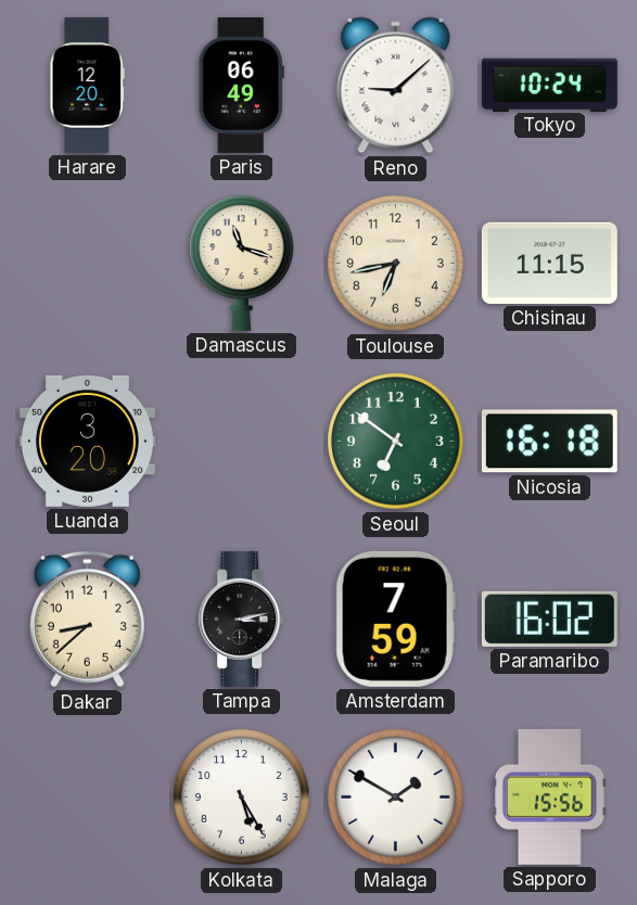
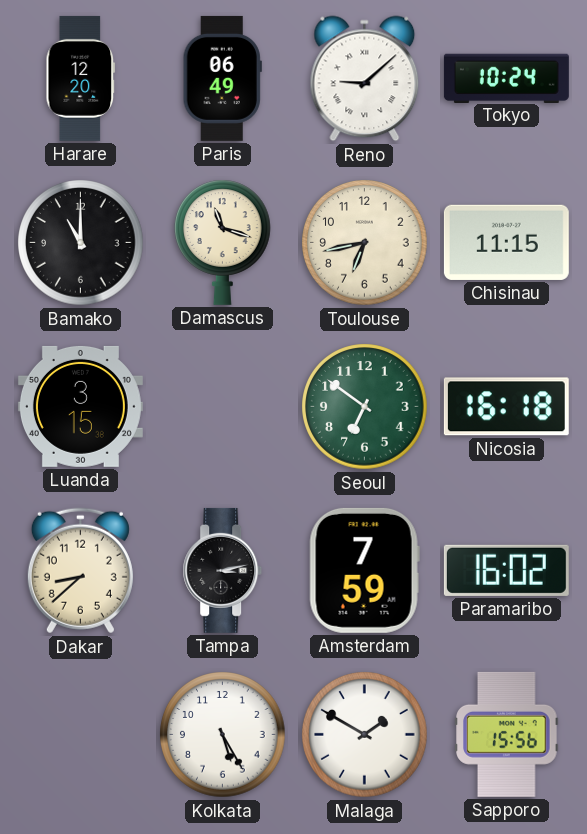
Bamako: none -> 11:00
Luanda: 3:20 -> 3:15
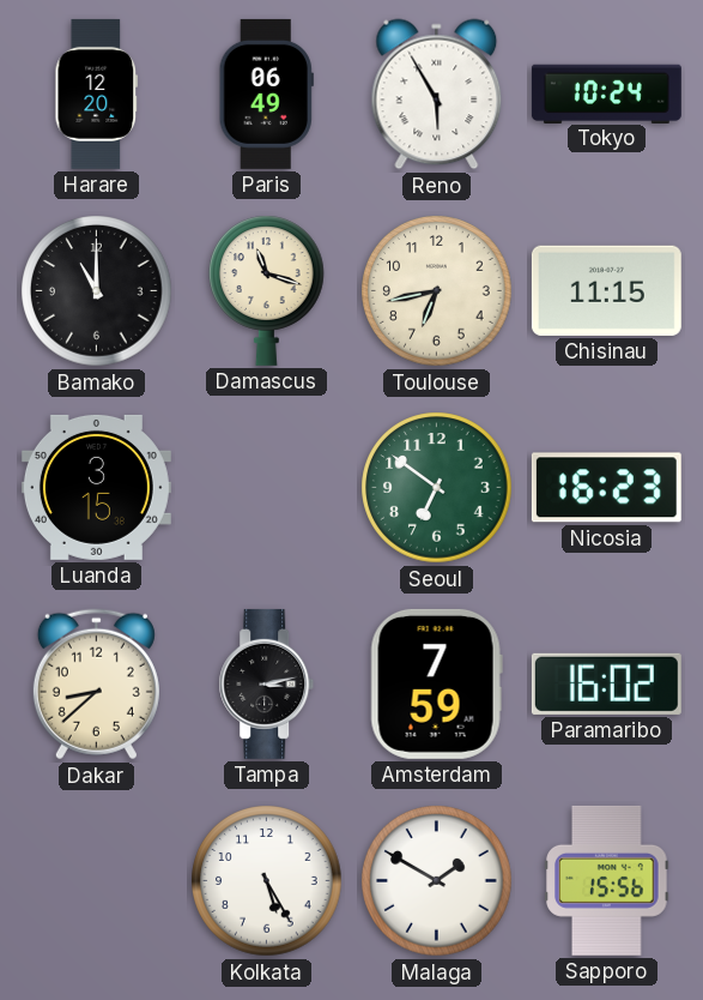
Reno: 9:08 -> 5:55
Nicosia: 16:18 -> 16:23
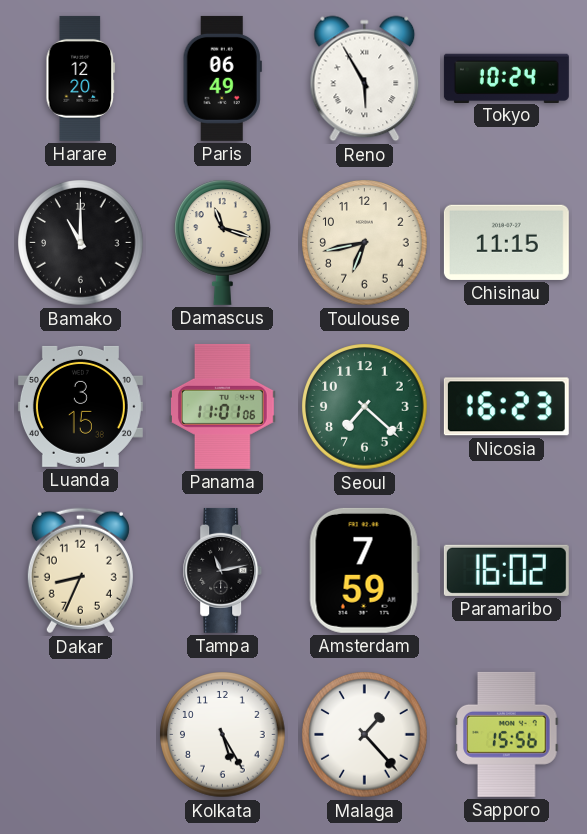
Panama: none -> 11:01
Seoul: 6:51 -> 7:22
Dakar: 8:38 -> 8:34
Tampa: 3:13 -> 11:13
Malaga: 1:50 -> 1:23
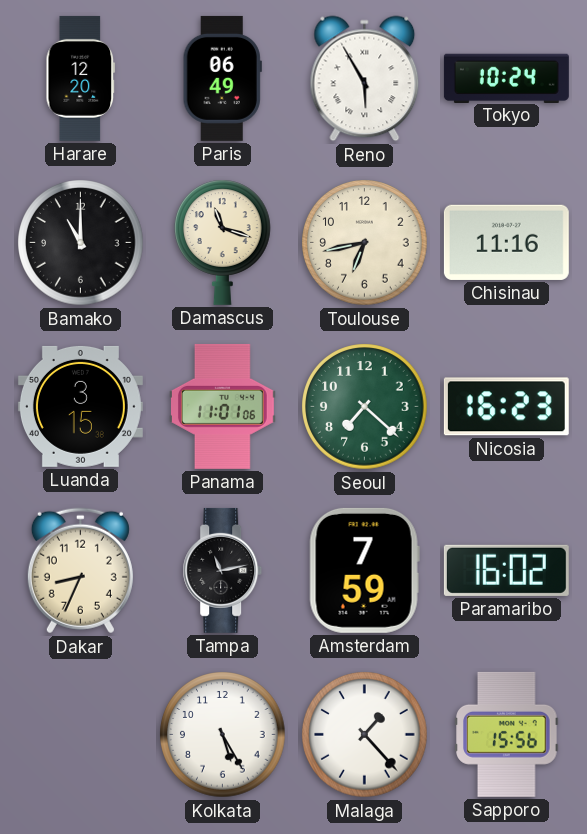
Chisinau: 11:15 -> 11:16
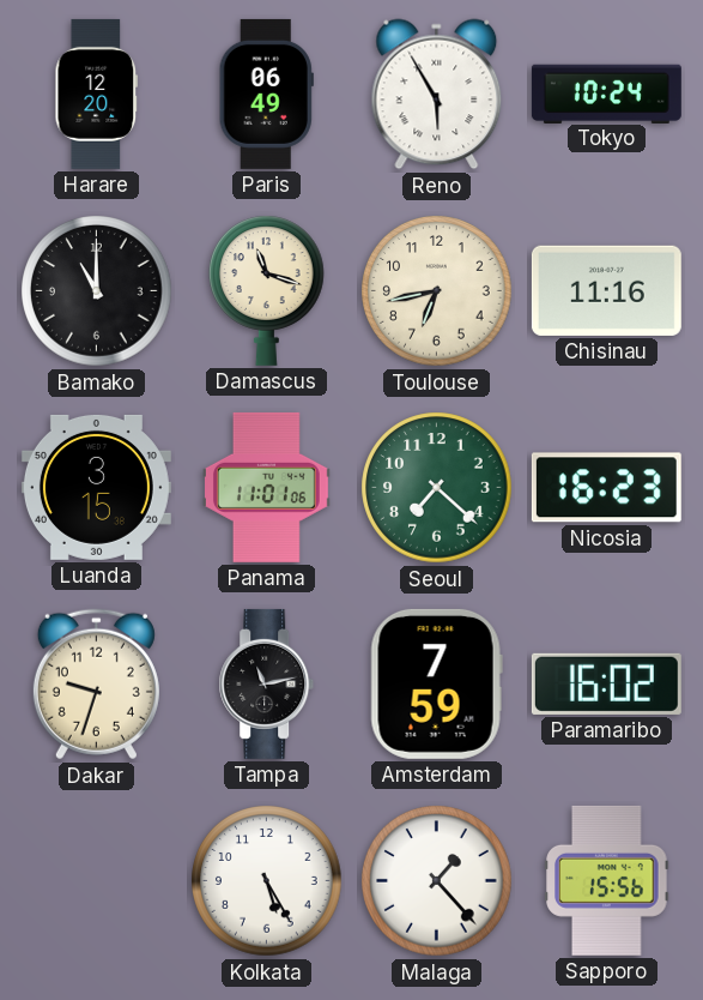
Dakar: 8:34 -> 9:33
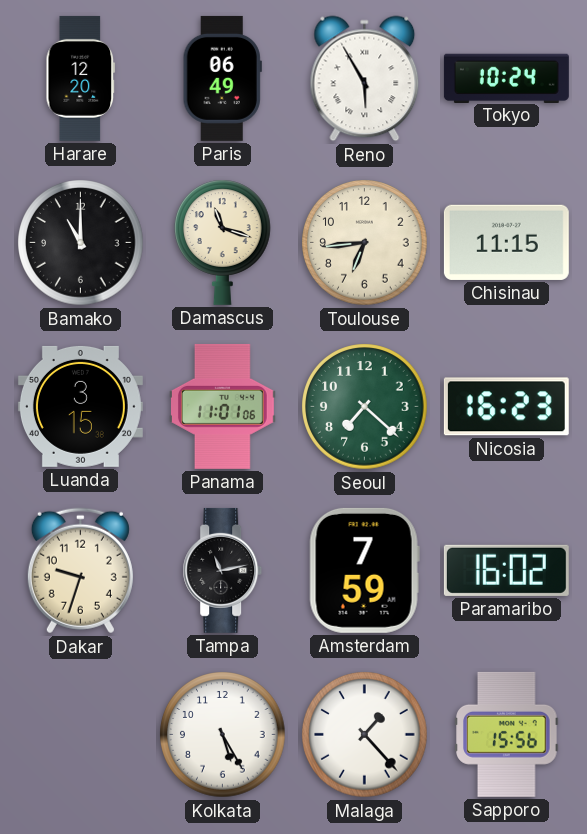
Toulouse: 6:43 -> 6:44
Chisinau: 11:16 -> 11:15
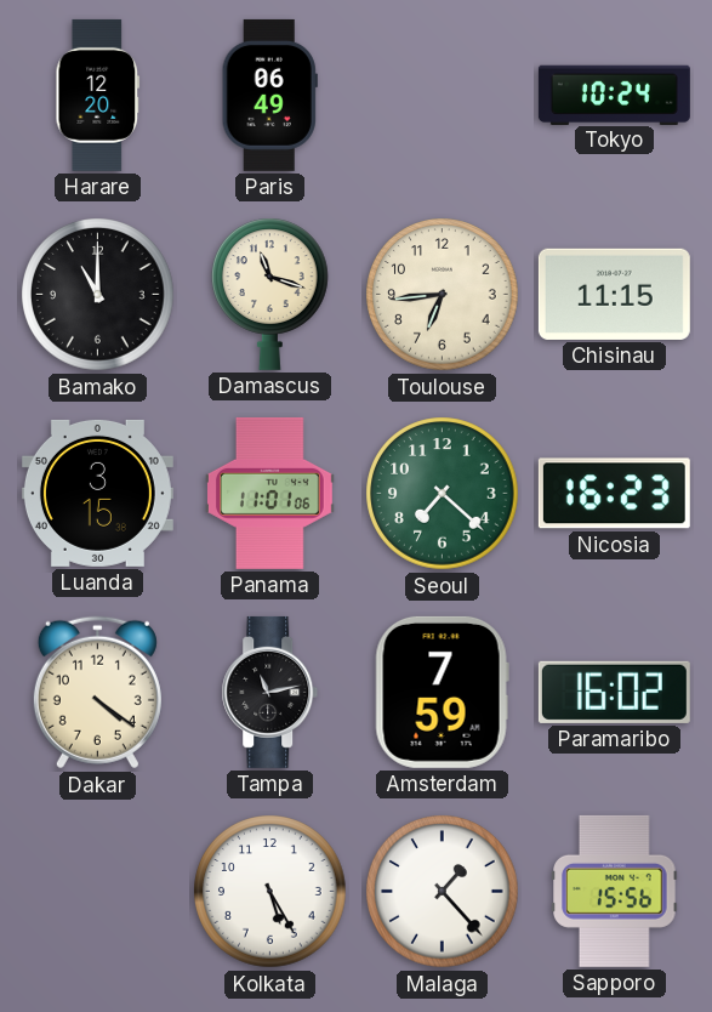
Reno: 5:55 -> none
Dakar: 9:33 -> 4:21
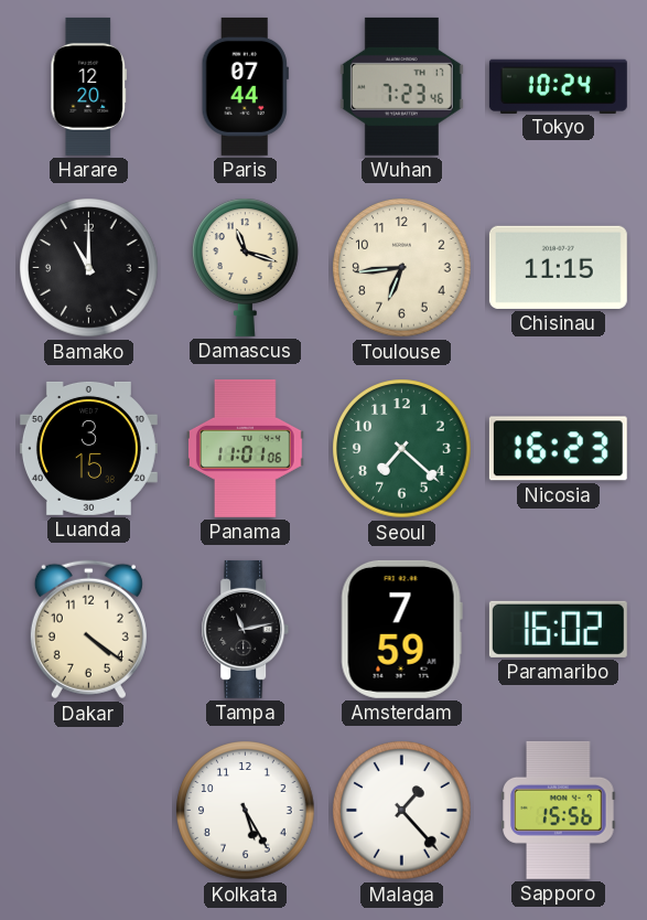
Paris: 06:49 -> 07:44
Wuhan: none -> 7:23
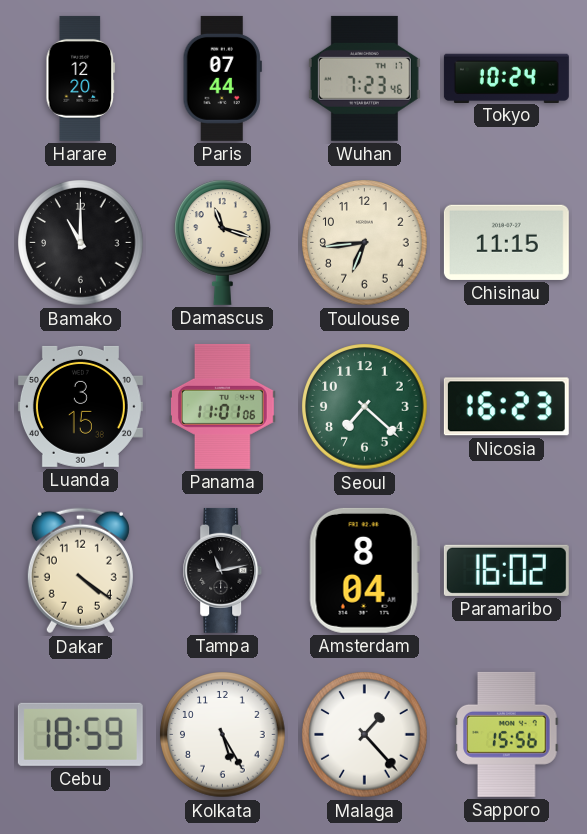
Amsterdam: 7:59 -> 8:04
Cebu: none -> 18:59
